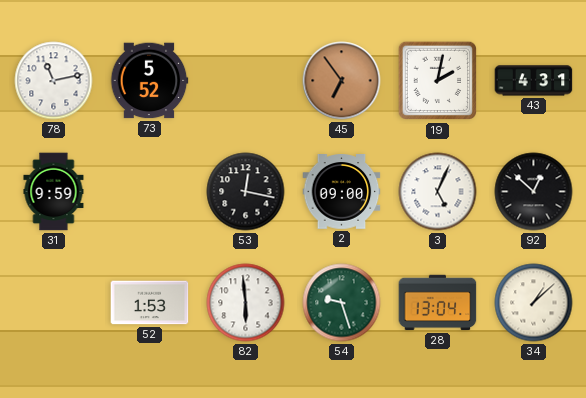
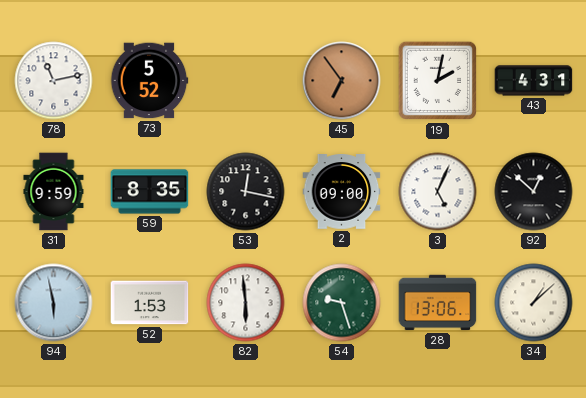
59: none -> 8:35
94: none -> 5:58
28: 13:04 -> 13:06
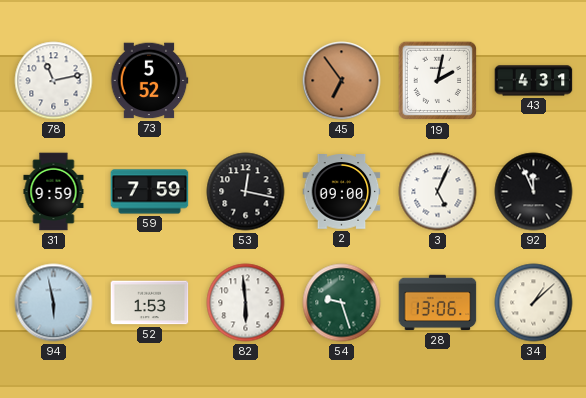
59: 8:35 -> 7:59
92: 12:52 -> 11:56
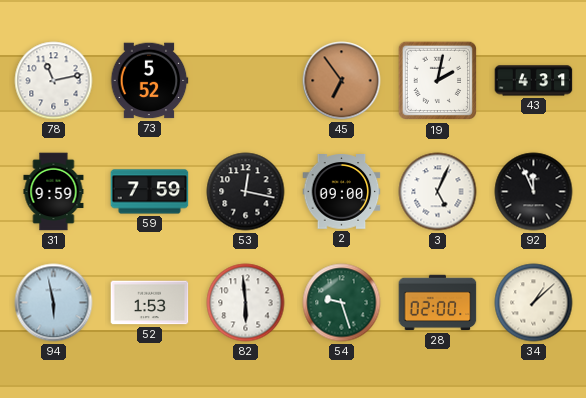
28: 13:06 -> 02:00
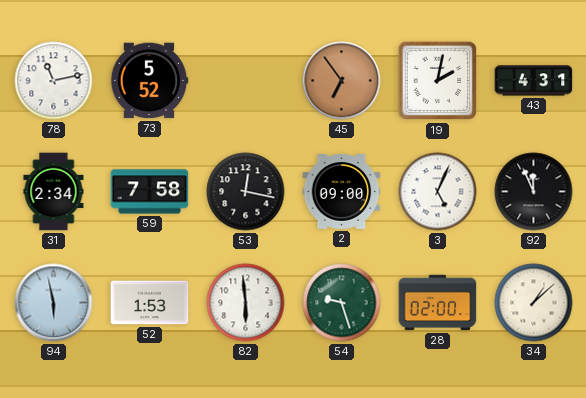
31: 9:59 -> 2:34
59: 7:59 -> 7:58
